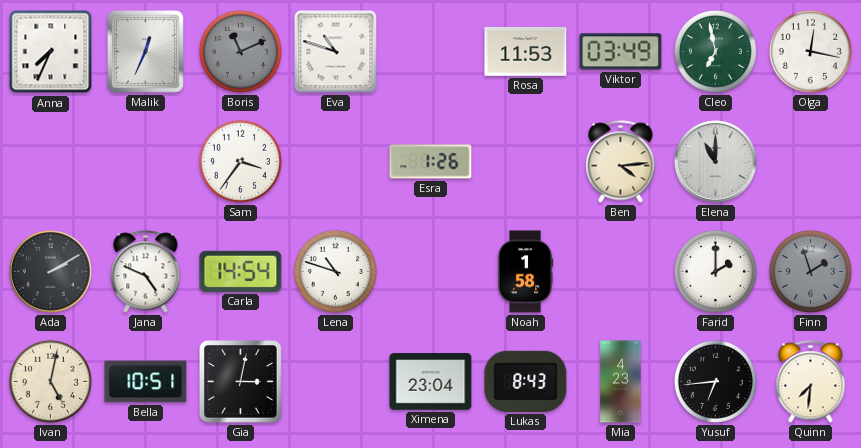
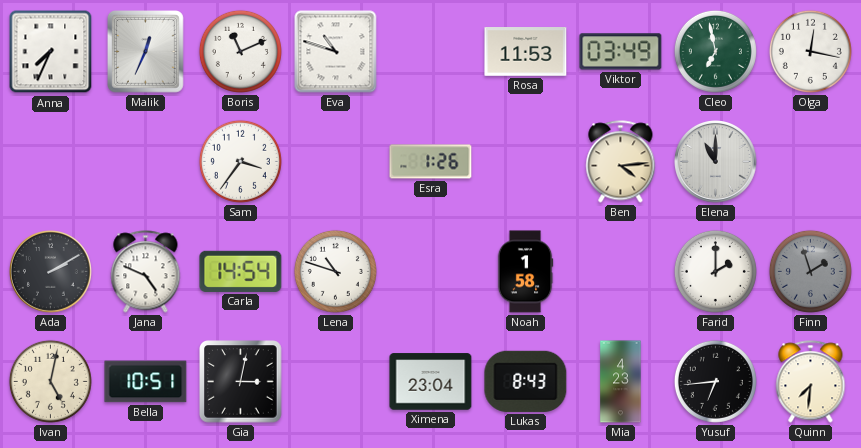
Boris dial: grey -> white
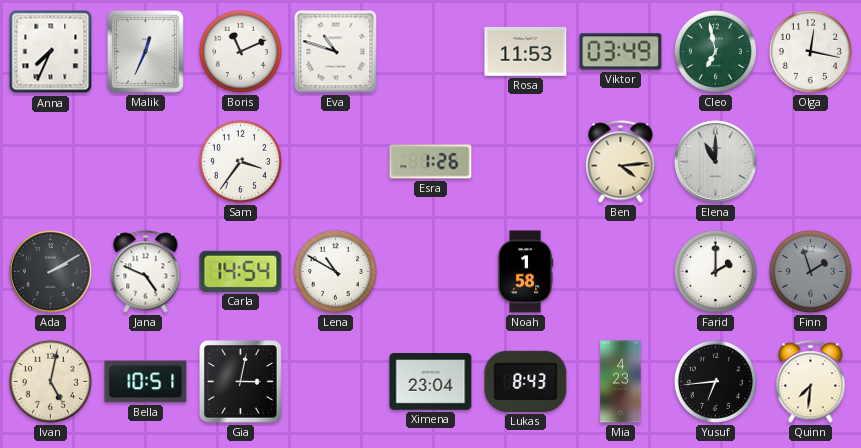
Lena: 10:48 -> 10:50
